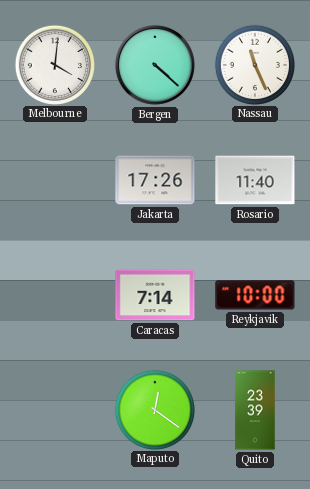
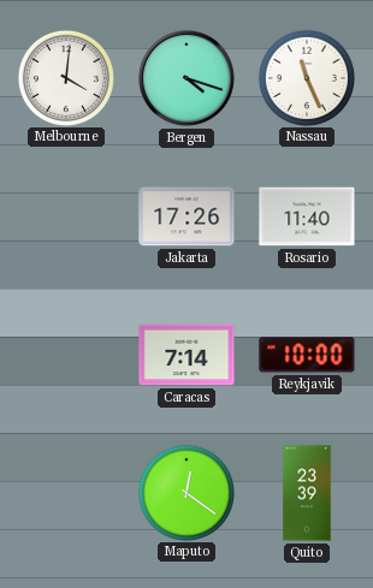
Bergen: 4:22 -> 4:18
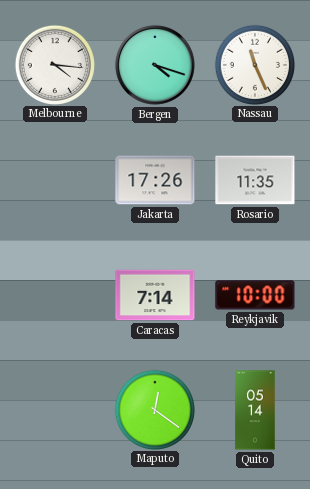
Melbourne: 4:01 -> 4:16
Rosario: 11:40 -> 11:35
Quito: 23:39 -> 05:14
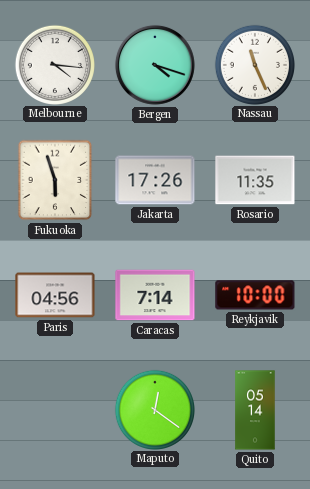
Fukuoka: none -> 5:57
Paris: none -> 04:56
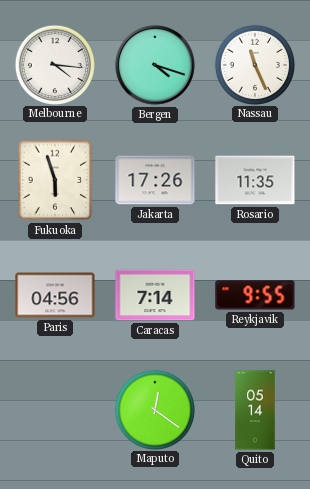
Reykjavik: 10:00 -> 9:55
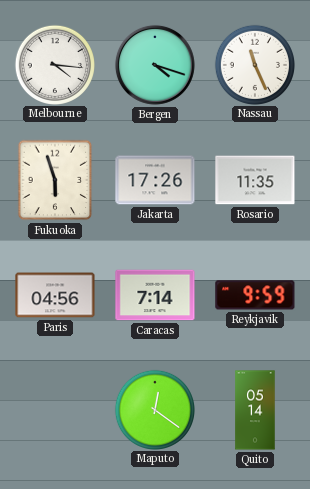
Reykjavik: 9:55 -> 9:59
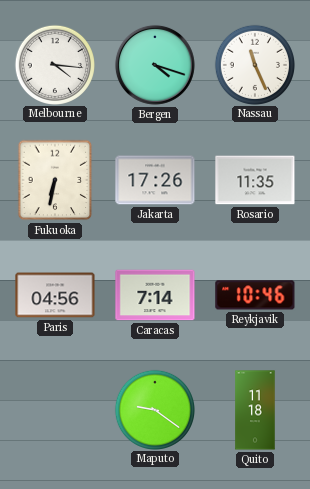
Fukuoka: 5:57 -> 6:32
Reykjavik: 9:59 -> 10:46
Maputo: 12:21 -> 9:21
Quito: 05:14 -> 11:18
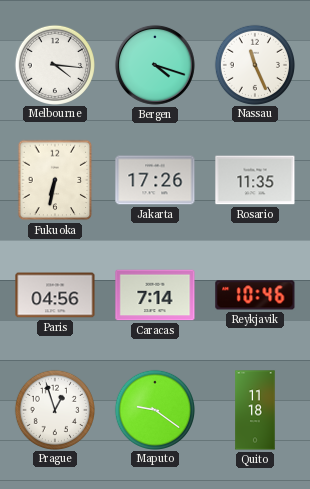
Prague: none -> 12:57
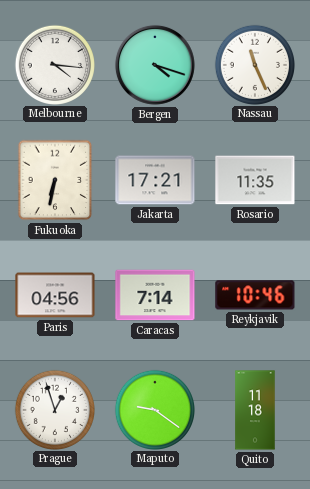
Jakarta: 17:26 -> 17:21
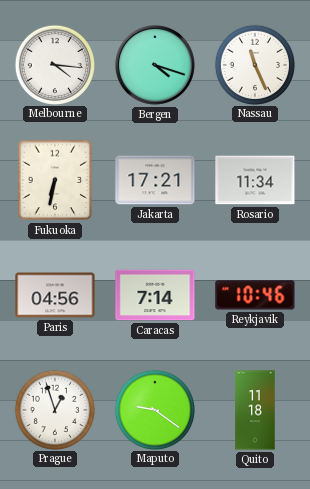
Rosario: 11:35 -> 11:34
